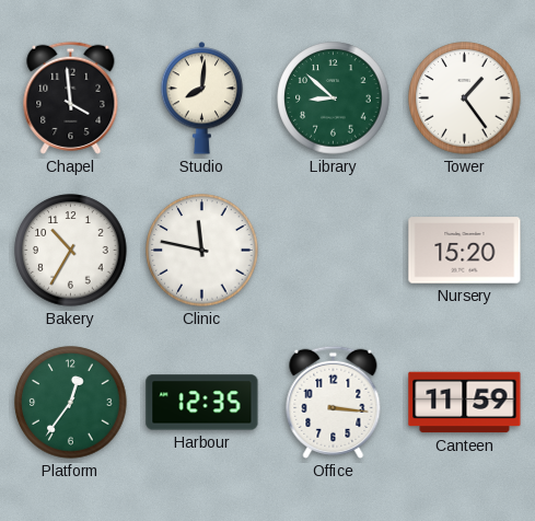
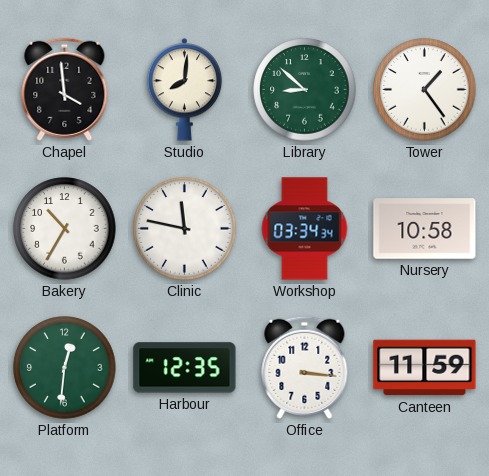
Workshop: none -> 03:34
Nursery: 15:20 -> 10:58
Platform: 12:36 -> 12:31
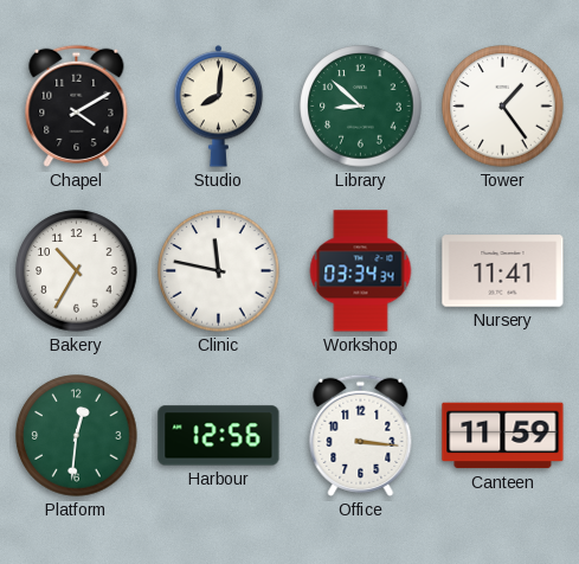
Chapel: 3:59 -> 4:10
Nursery: 10:58 -> 11:41
Harbour: 12:35 -> 12:56
